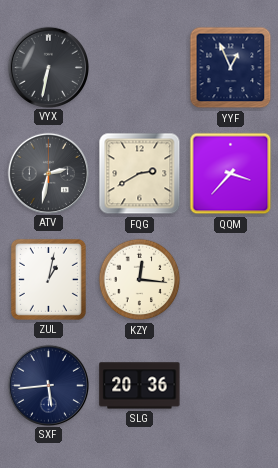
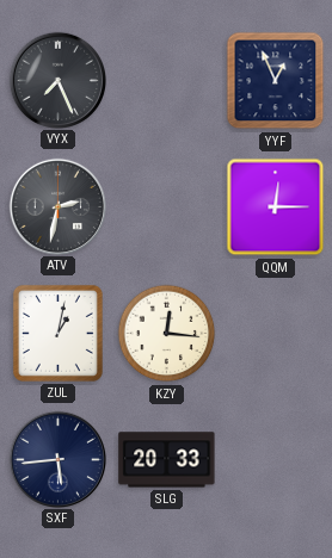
VYX: 6:32 -> 7:26
FQG: 2:40 -> none
QQM: 3:37 -> 12:15
SLG: 20:36 -> 20:33
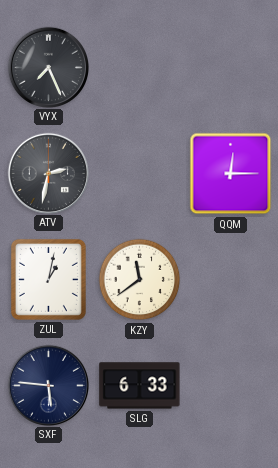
YYF: 12:56 -> none
KZY: 12:16 -> 11:39
SXF: 5:44 -> 5:46
SLG: 20:33 -> 6:33
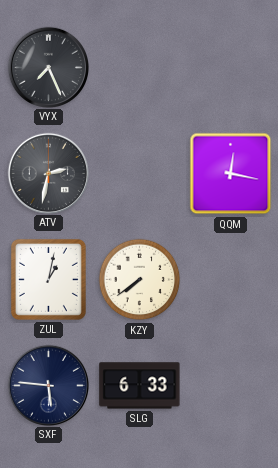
QQM: 12:15 -> 12:17
KZY: 11:39 -> 7:39
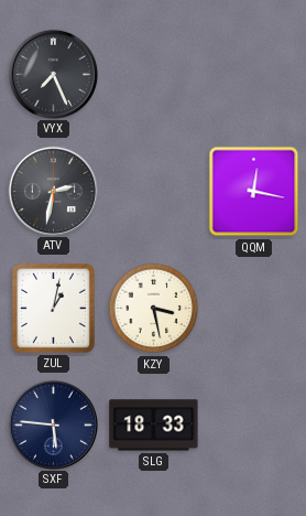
KZY: 7:39 -> 3:28
SLG: 6:33 -> 18:33
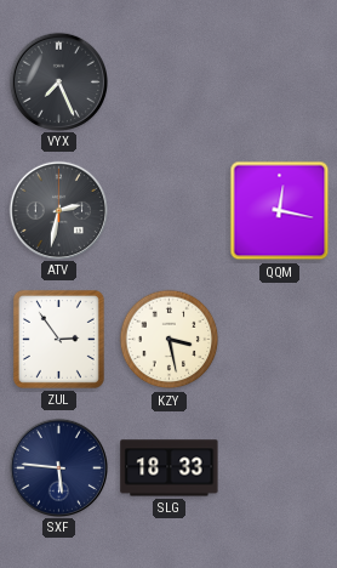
ZUL: 1:02 -> 2:54
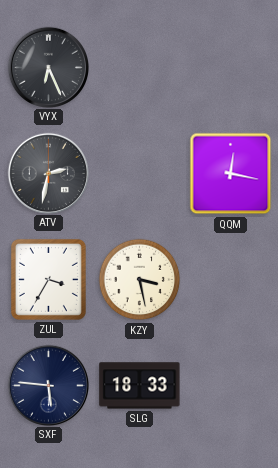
VYX: 7:26 -> 6:26
ZUL: 2:54 -> 3:35
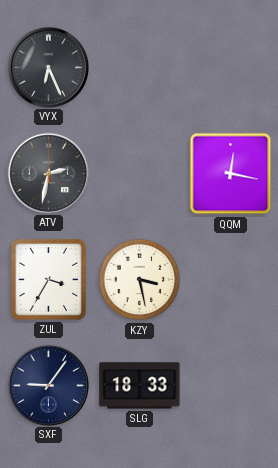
SXF: 5:46 -> 9:06
